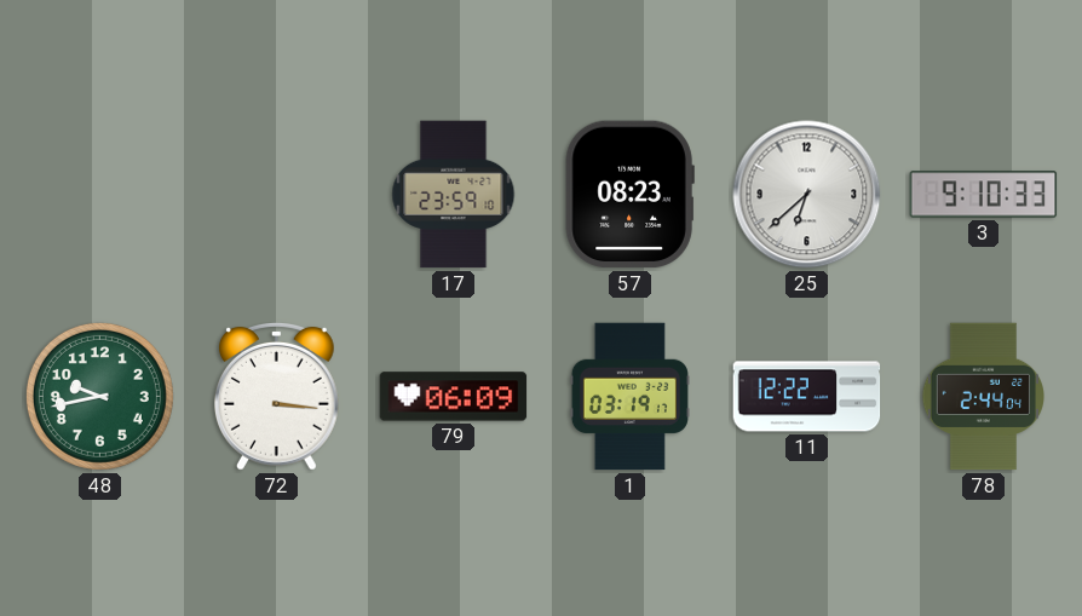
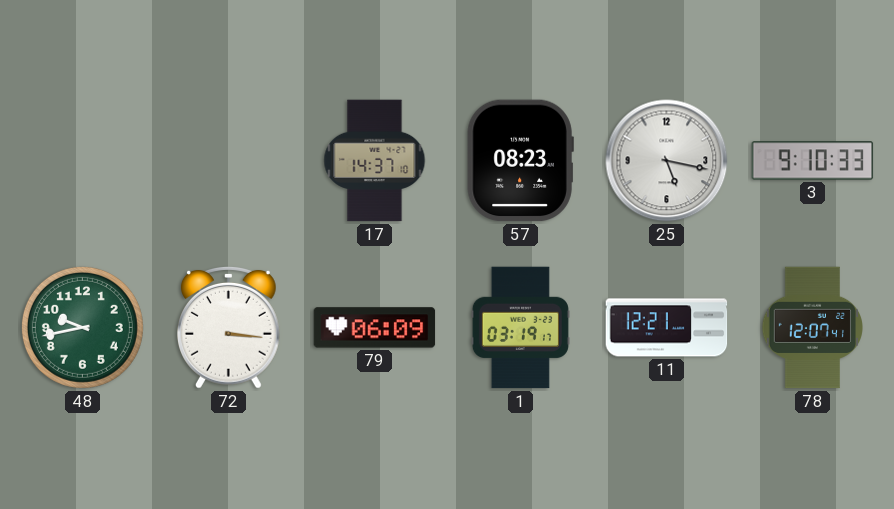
17: 23:59 -> 14:37
25: 6:38 -> 5:17
11: 12:22 -> 12:21
78: 2:44 -> 12:07
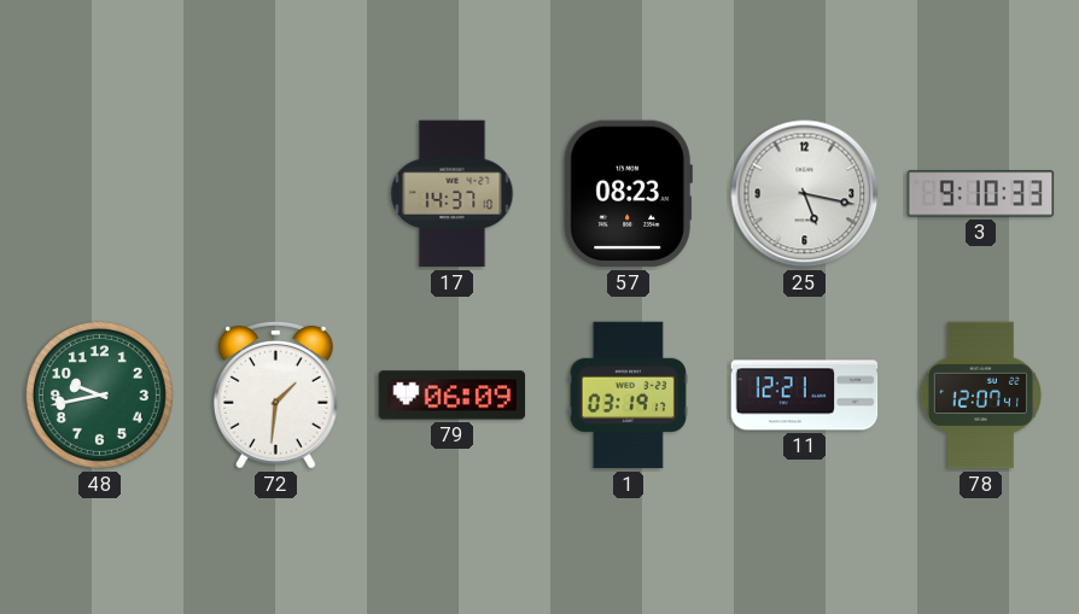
72: 3:16 -> 1:31
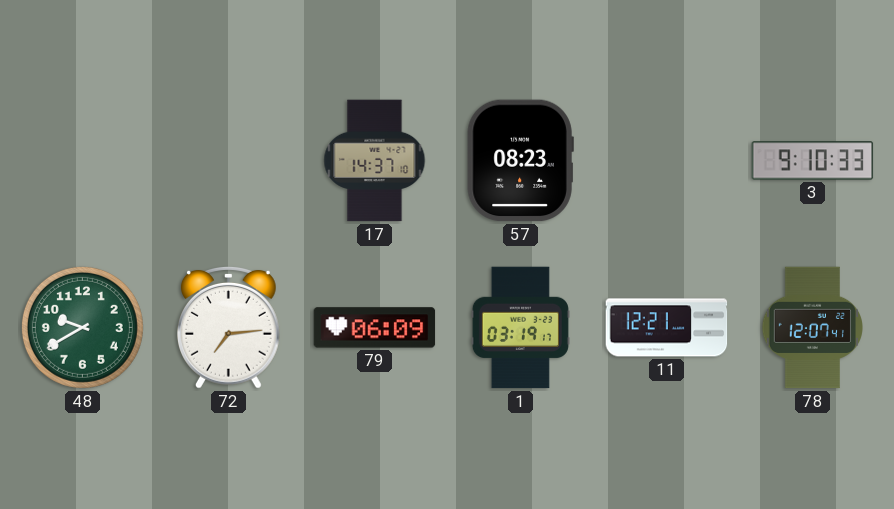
25: 5:17 -> none
48: 9:43 -> 9:40
72: 1:31 -> 7:14
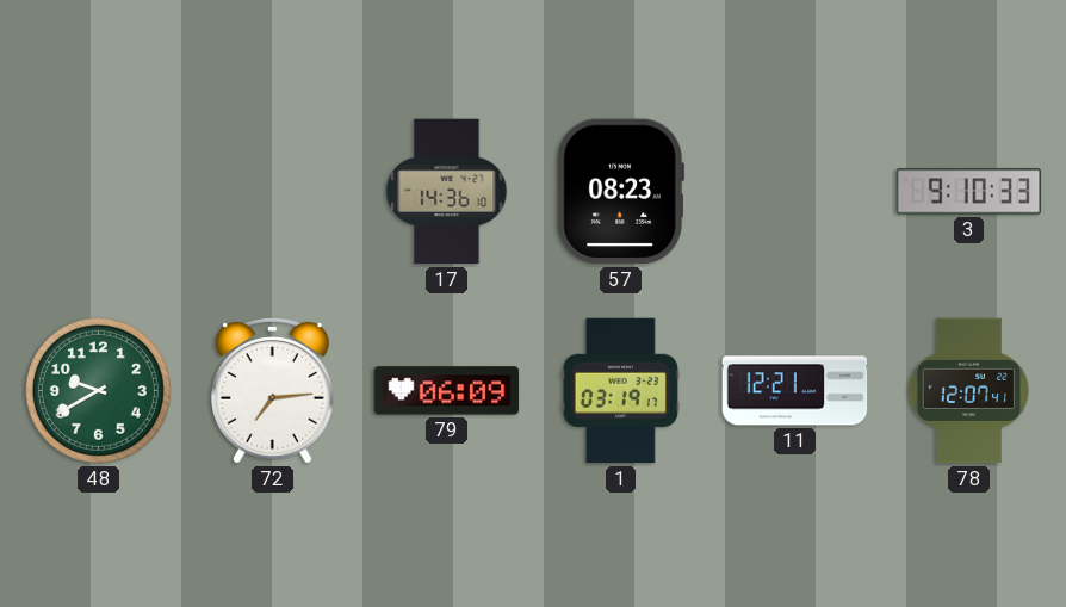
17: 14:37 -> 14:36
